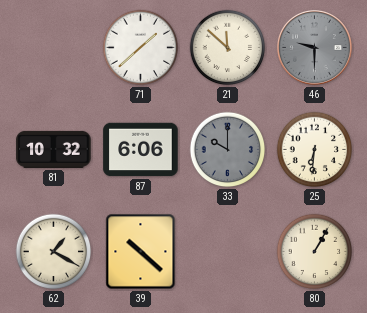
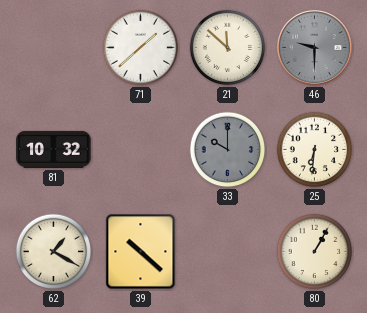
87: 6:06 -> none
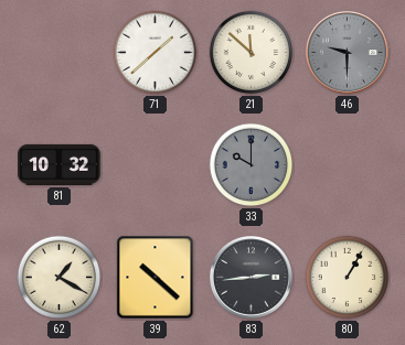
25: 6:31 -> none
83: none -> 2:44
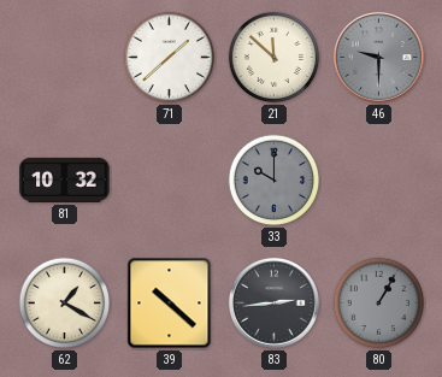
80 dial: cream -> grey
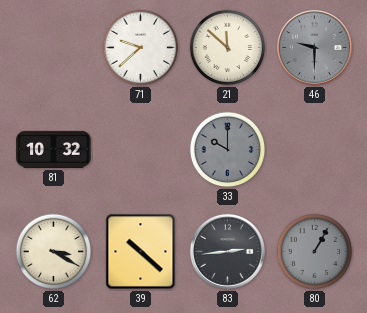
71: 1:38 -> 9:38
62: 1:20 -> 3:20
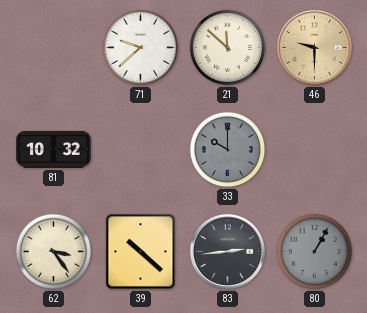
46 dial: grey -> champagne
62: 3:20 -> 3:24
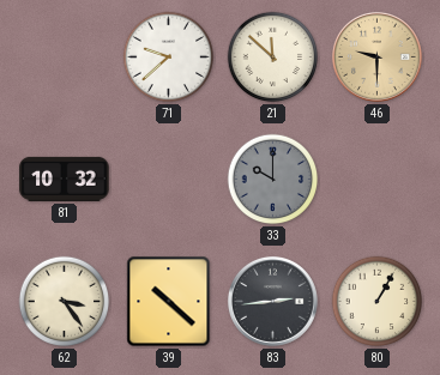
80 dial: grey -> cream
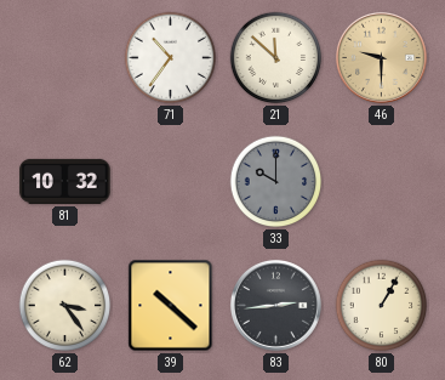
71: 9:38 -> 10:36
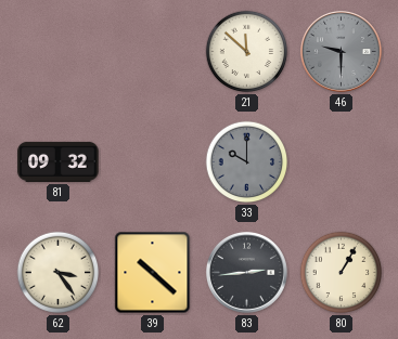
71: 10:36 -> none
46 dial: champagne -> grey
81: 10:32 -> 09:32
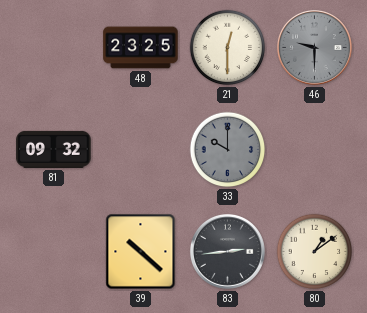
48: none -> 23:25
21: 11:52 -> 12:30
62: 3:24 -> none
80: 1:05 -> 1:09
